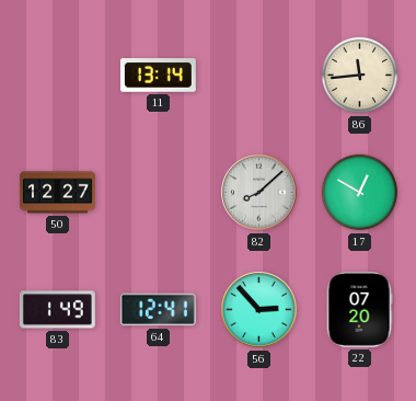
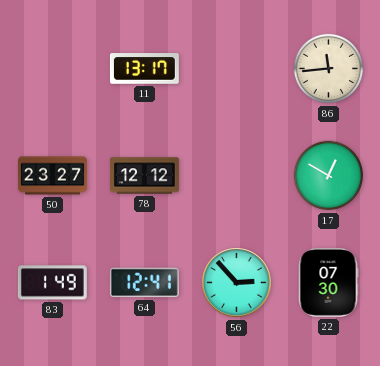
11: 13:14 -> 13:17
50: 12:27 -> 23:27
78: none -> 12:12
82: 8:08 -> none
22: 07:20 -> 07:30
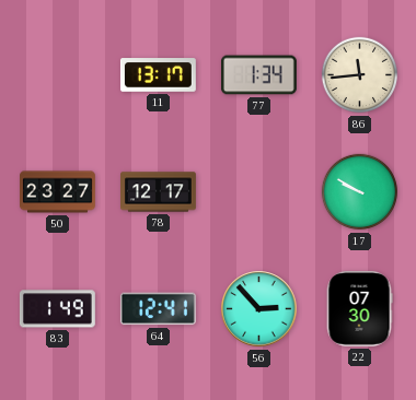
77: none -> 1:34
78: 12:12 -> 12:17
17: 12:50 -> 9:50
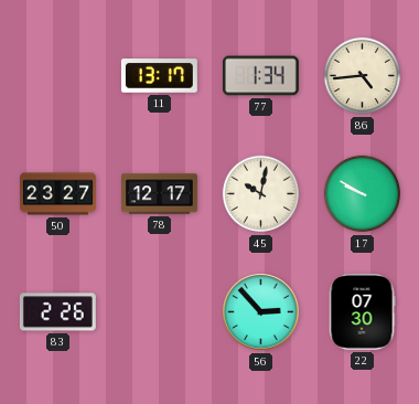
86: 11:44 -> 4:44
45: none -> 10:02
83: 1:49 -> 2:26
64: 12:41 -> none
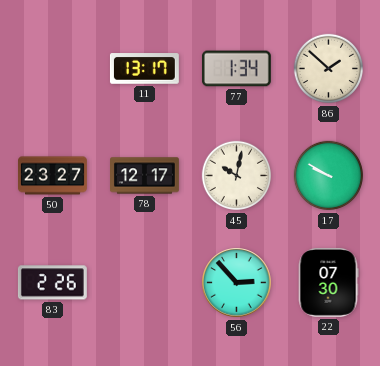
86: 4:44 -> 1:52
